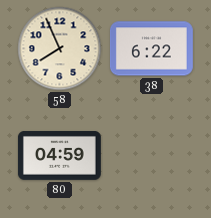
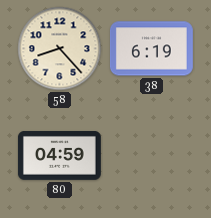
58: 7:56 -> 8:23
38: 6:22 -> 6:19
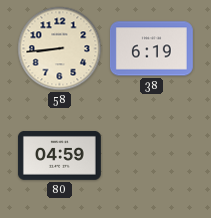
58: 8:23 -> 8:44
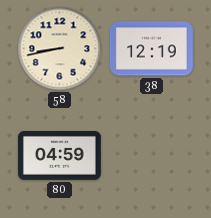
58: 8:44 -> 8:43
38: 6:19 -> 12:19
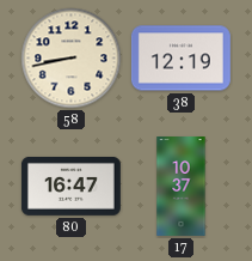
80: 04:59 -> 16:47
17: none -> 10:37
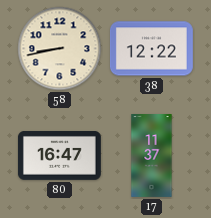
38: 12:19 -> 12:22
17: 10:37 -> 11:37
